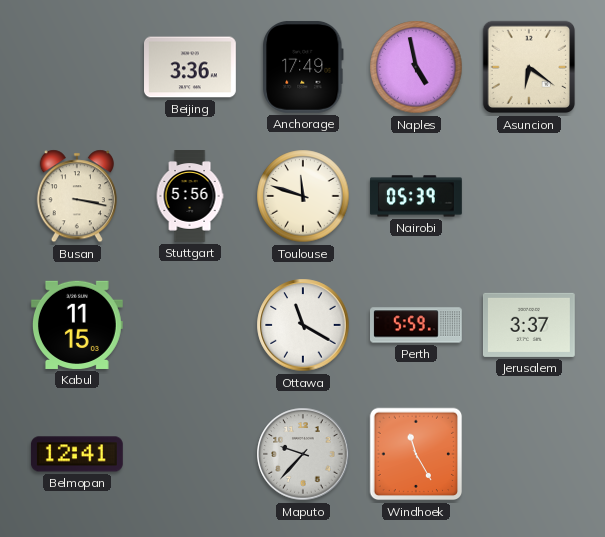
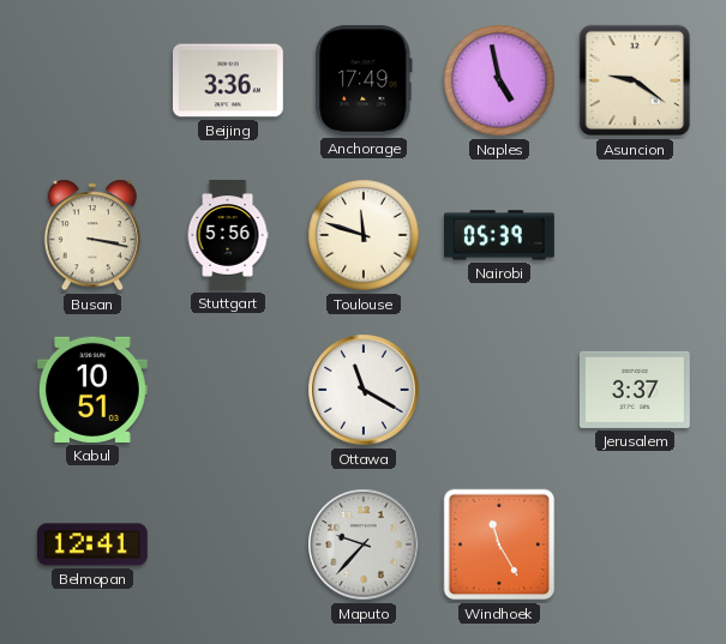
Asuncion: 6:21 -> 9:21
Kabul: 11:15 -> 10:51
Perth: 5:59 -> none
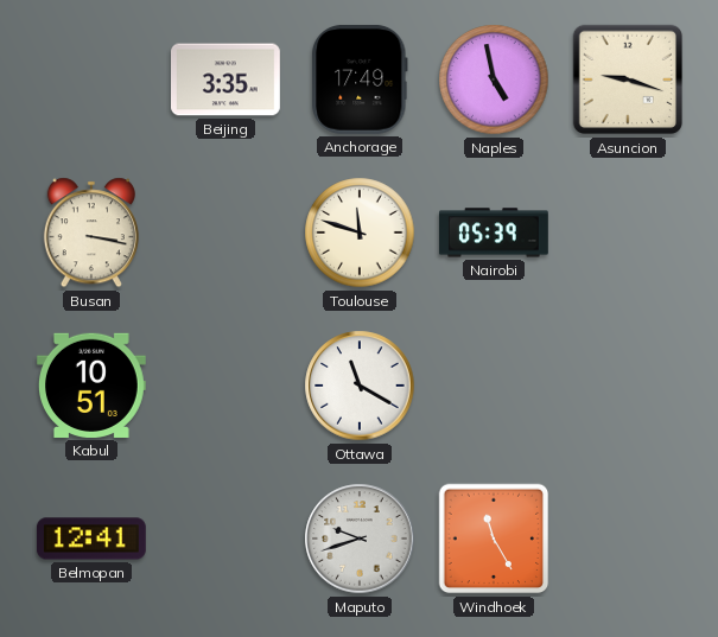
Beijing: 3:36 -> 3:35
Asuncion: 9:21 -> 9:18
Stuttgart: 5:56 -> none
Jerusalem: 3:37 -> none
Maputo: 9:37 -> 9:42
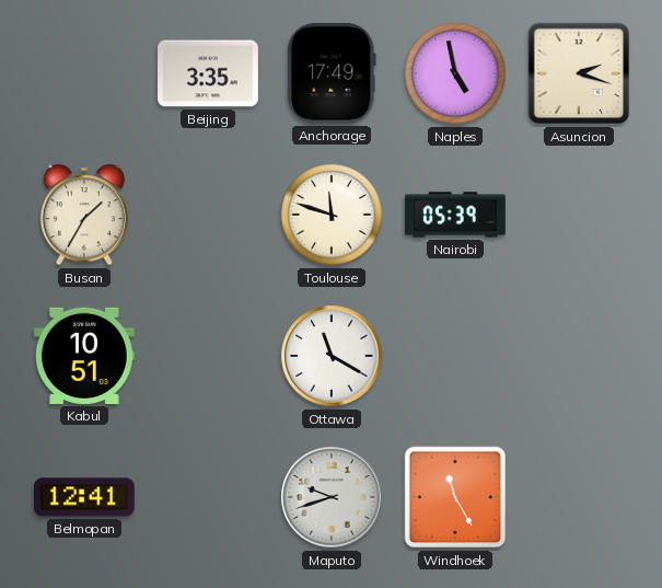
Asuncion: 9:18 -> 2:18
Busan: 3:17 -> 1:35
